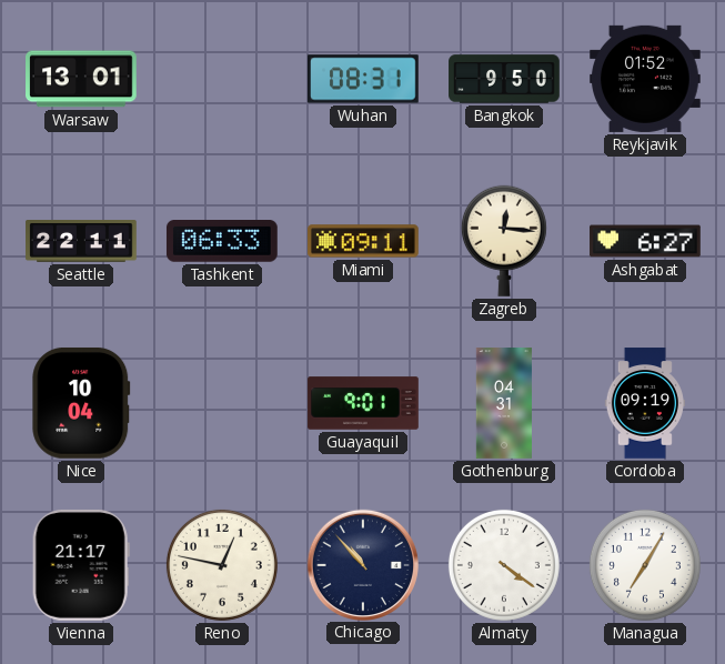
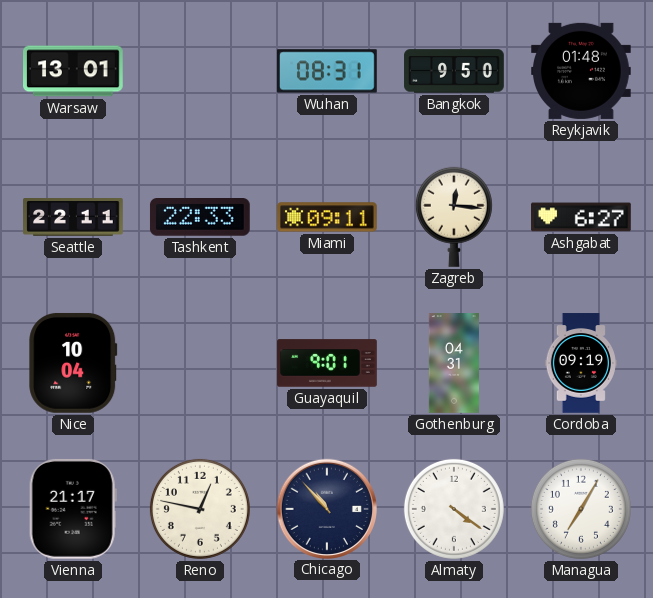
Reykjavik: 01:52 -> 01:48
Tashkent: 06:33 -> 22:33
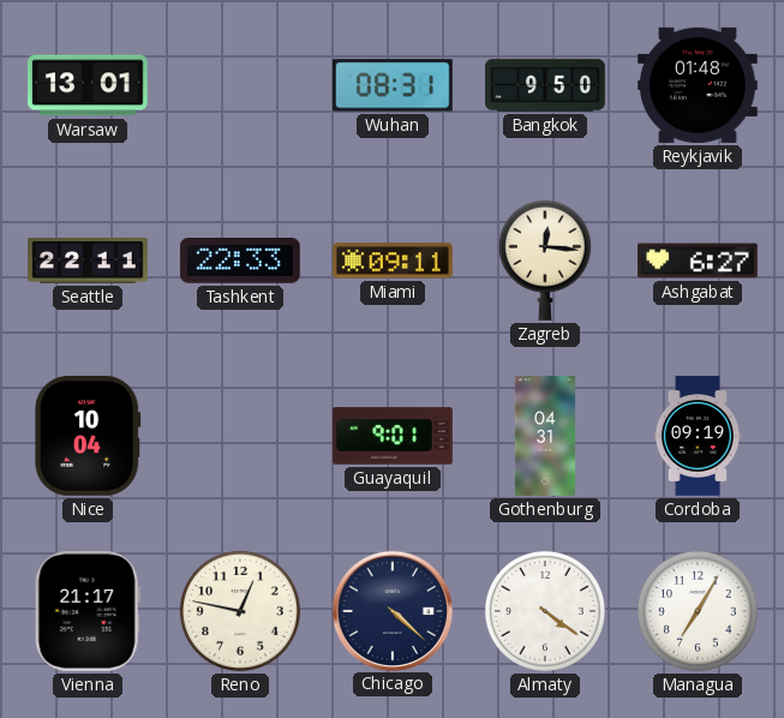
Chicago: 10:53 -> 4:22
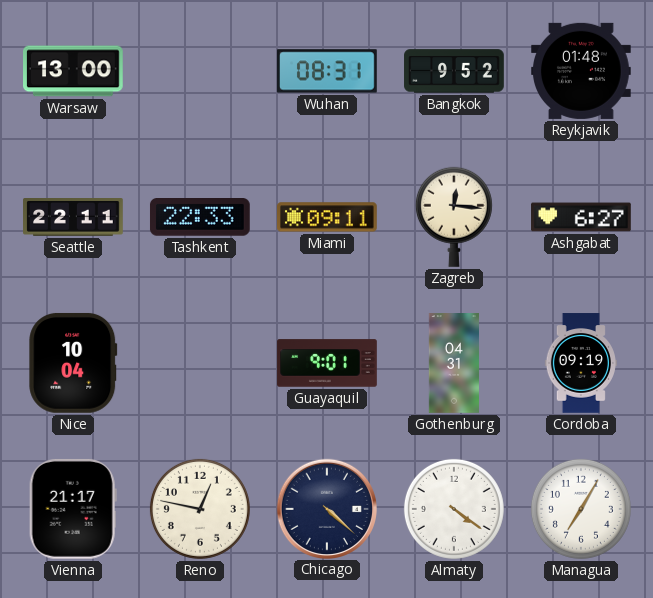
Warsaw: 13:01 -> 13:00
Bangkok: 9:50 -> 9:52
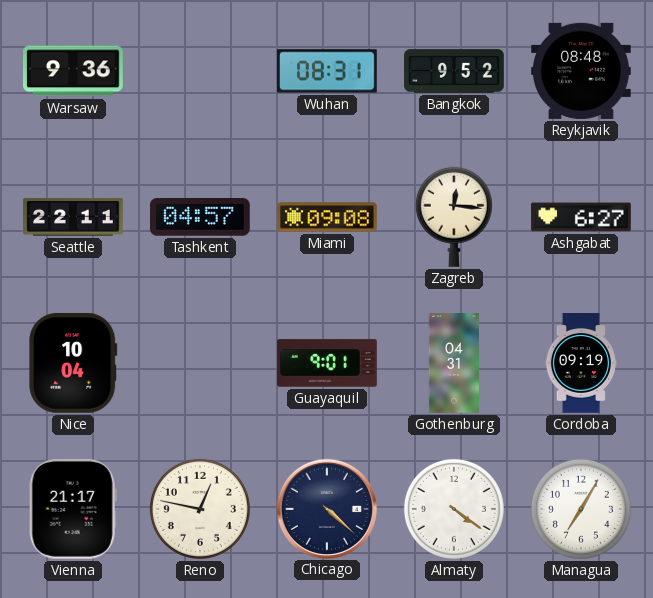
Warsaw: 13:00 -> 9:36
Reykjavik: 01:48 -> 08:48
Tashkent: 22:33 -> 04:57
Miami: 09:11 -> 09:08
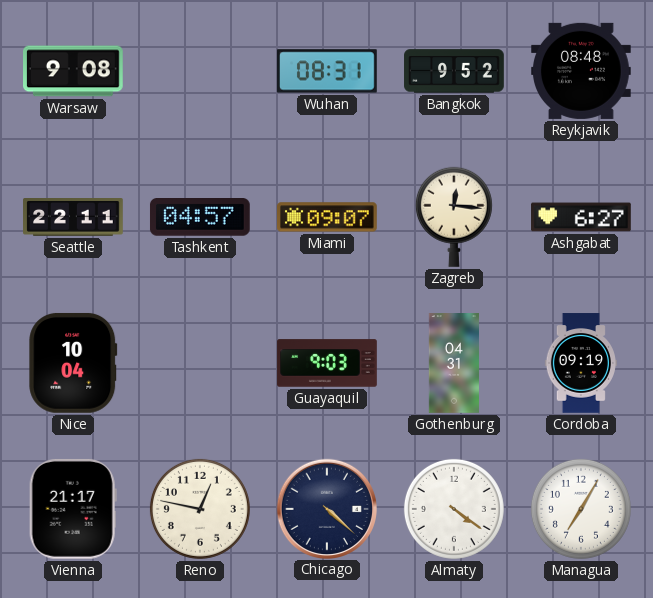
Warsaw: 9:36 -> 9:08
Miami: 09:08 -> 09:07
Guayaquil: 9:01 -> 9:03
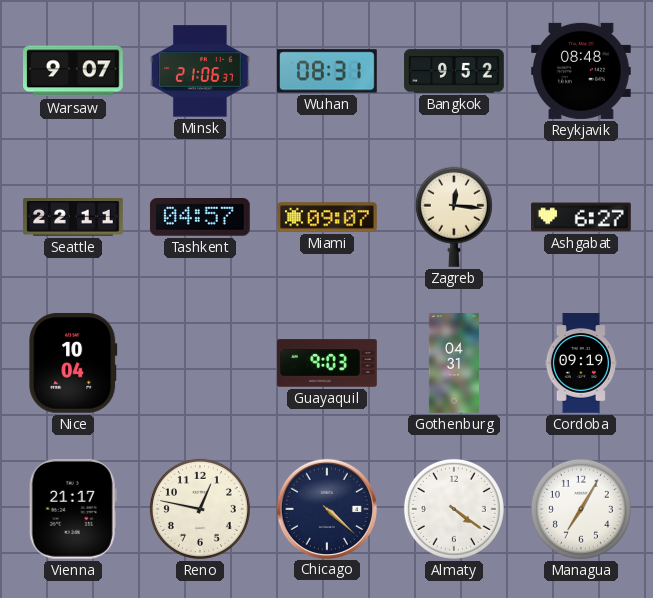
Warsaw: 9:08 -> 9:07
Minsk: none -> 21:06
